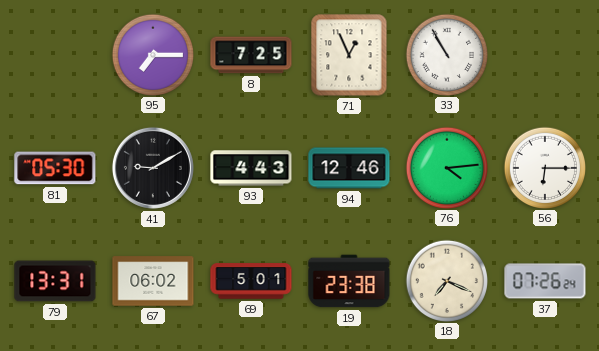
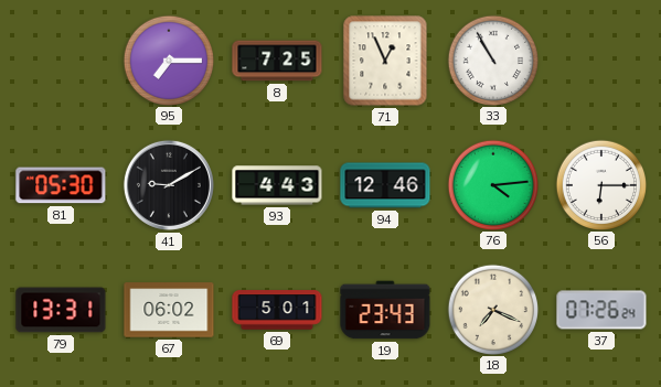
19: 23:38 -> 23:43
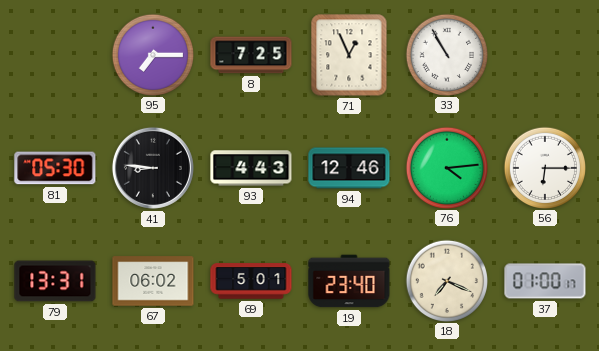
41: 9:10 -> 8:46
19: 23:43 -> 23:40
37: 07:26 -> 01:00
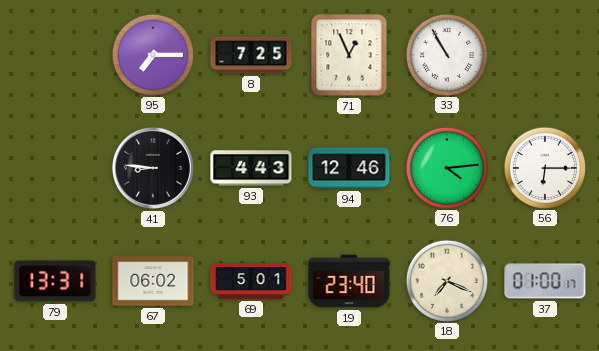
81: 05:30 -> none
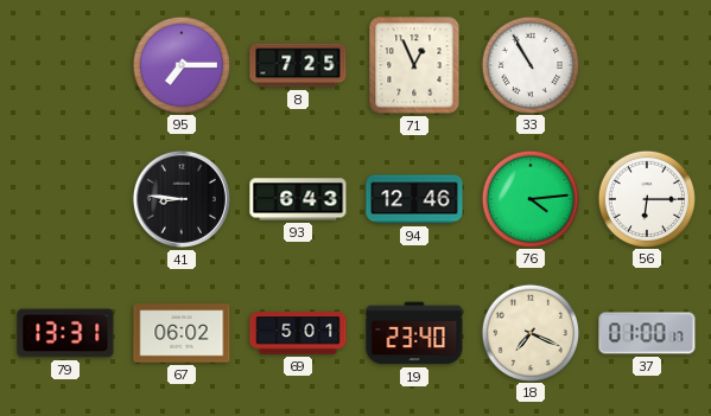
93: 4:43 -> 6:43
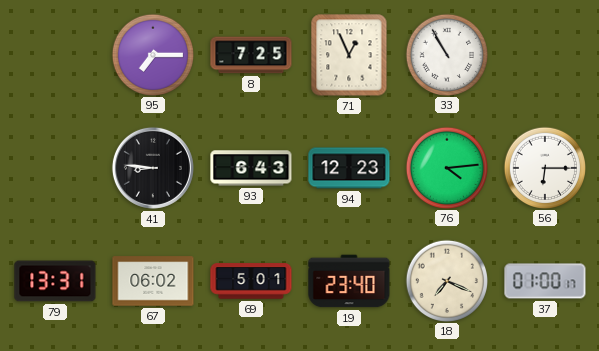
94: 12:46 -> 12:23
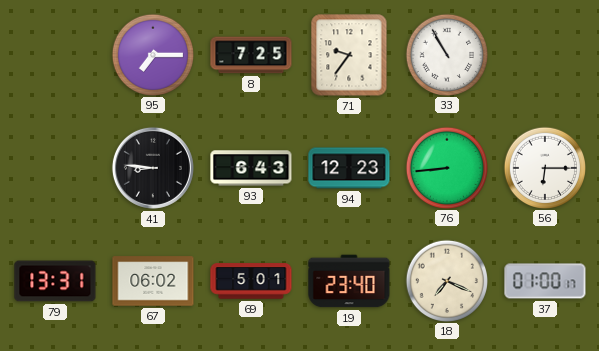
71: 12:56 -> 9:36
76: 4:14 -> 8:44
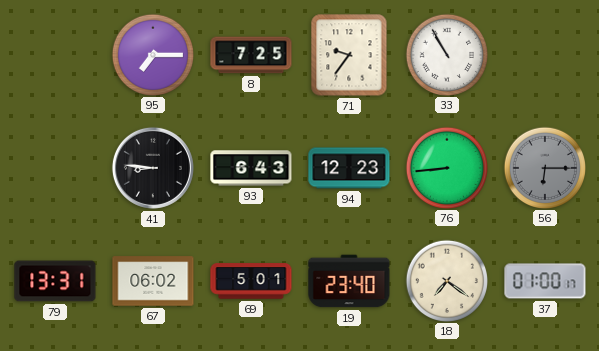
56 dial: white -> grey
18: 7:19 -> 7:21
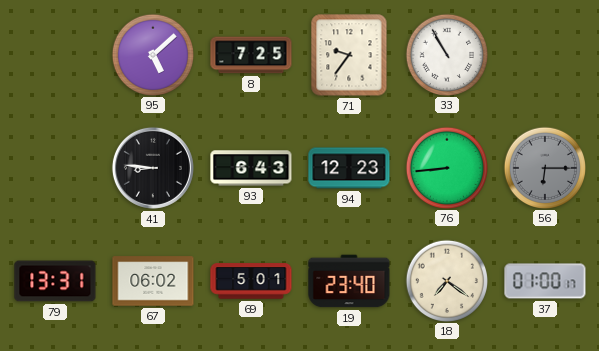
95: 7:15 -> 5:08
